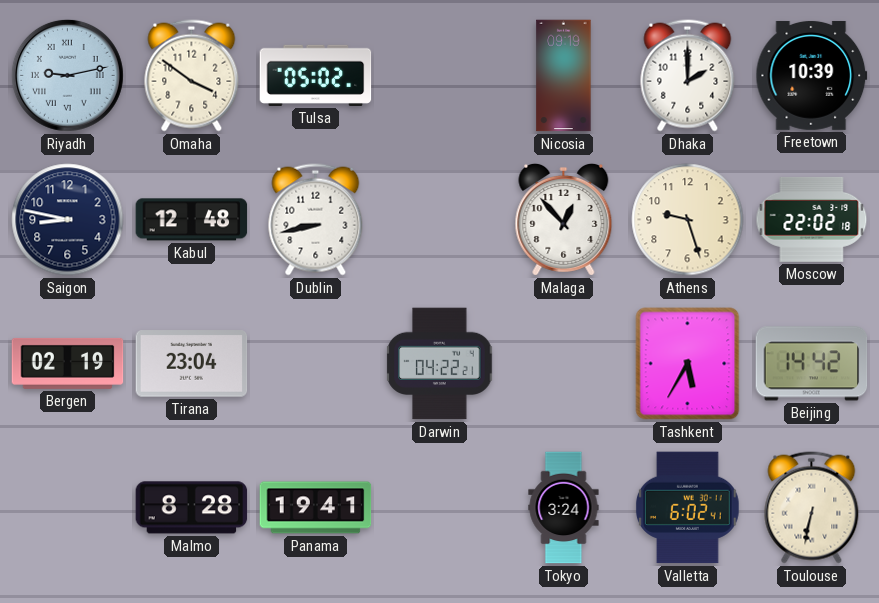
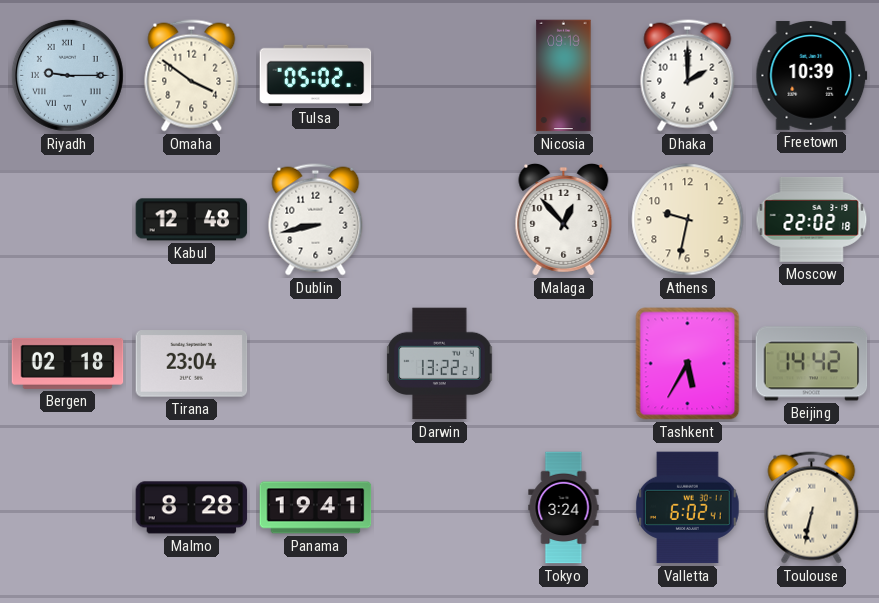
Riyadh: 9:13 -> 9:15
Saigon: 8:47 -> none
Athens: 9:27 -> 9:32
Bergen: 02:19 -> 02:18
Darwin: 04:22 -> 13:22
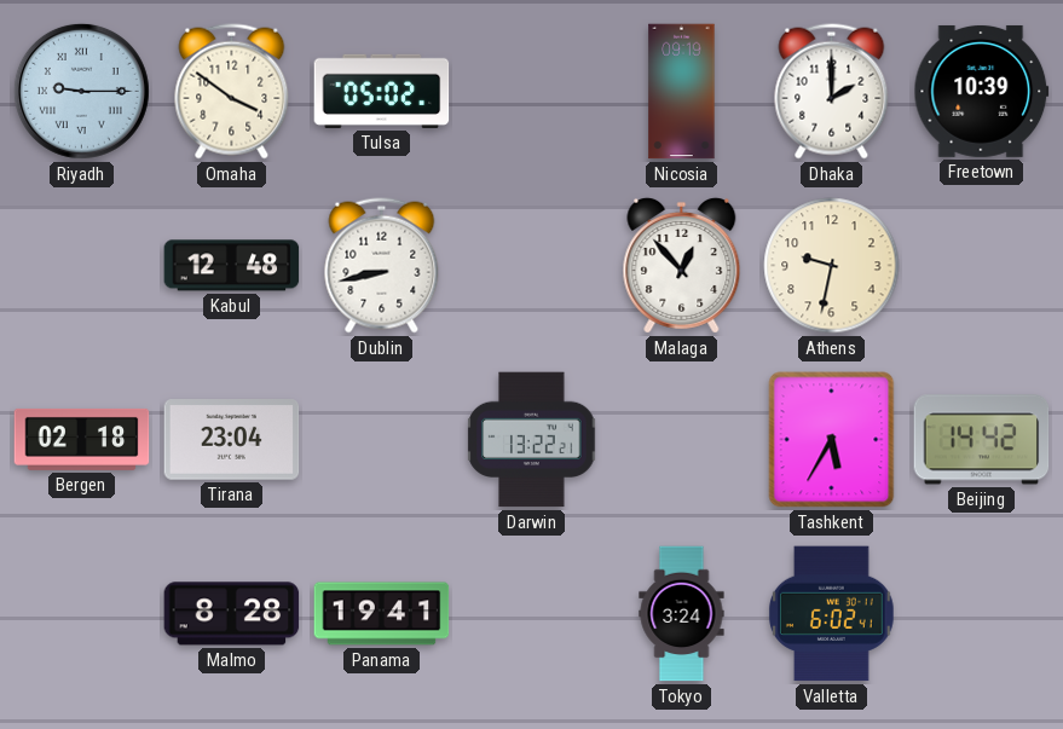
Moscow: 22:02 -> none
Toulouse: 6:32 -> none
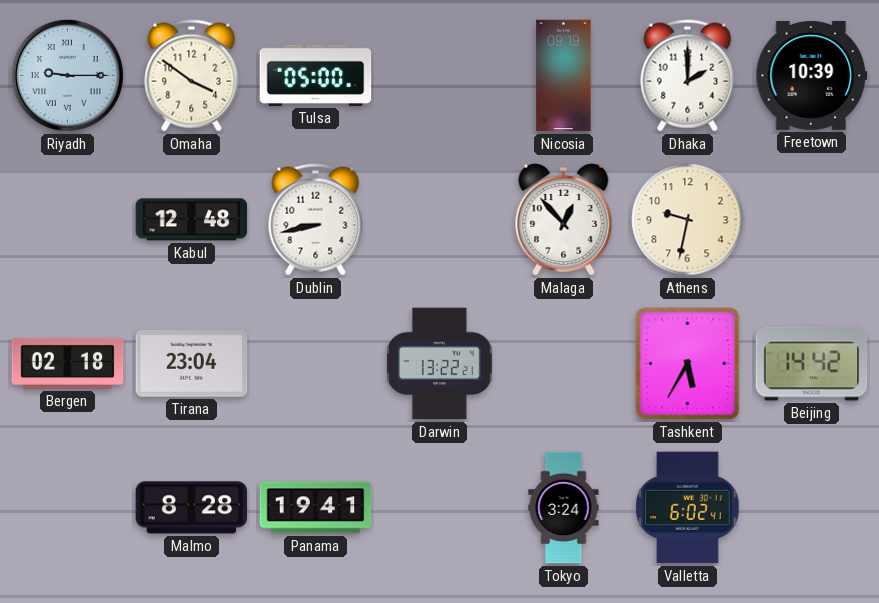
Tulsa: 05:02 -> 05:00
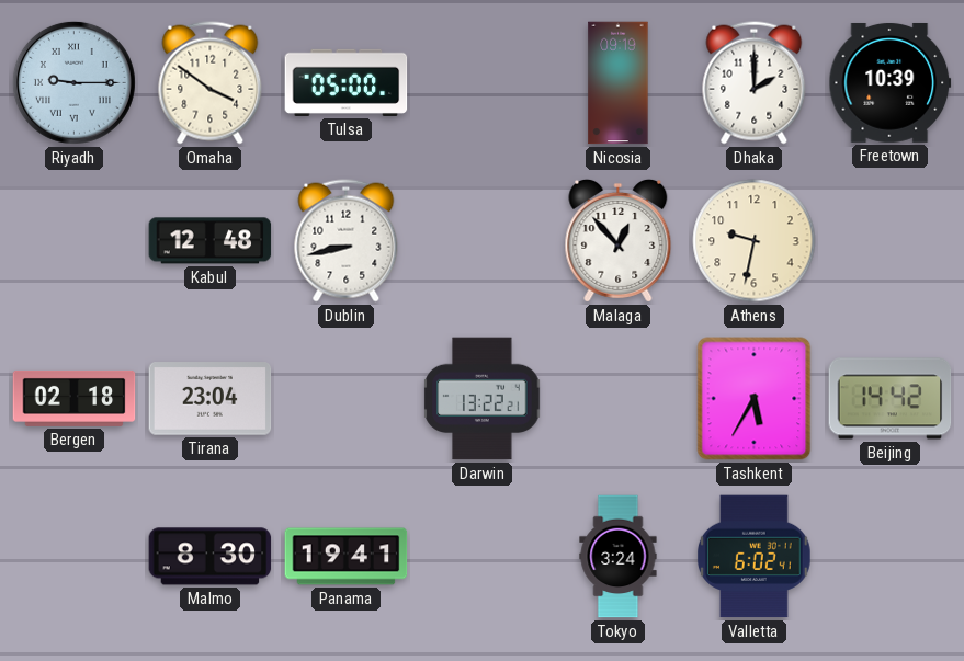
Malmo: 8:28 -> 8:30
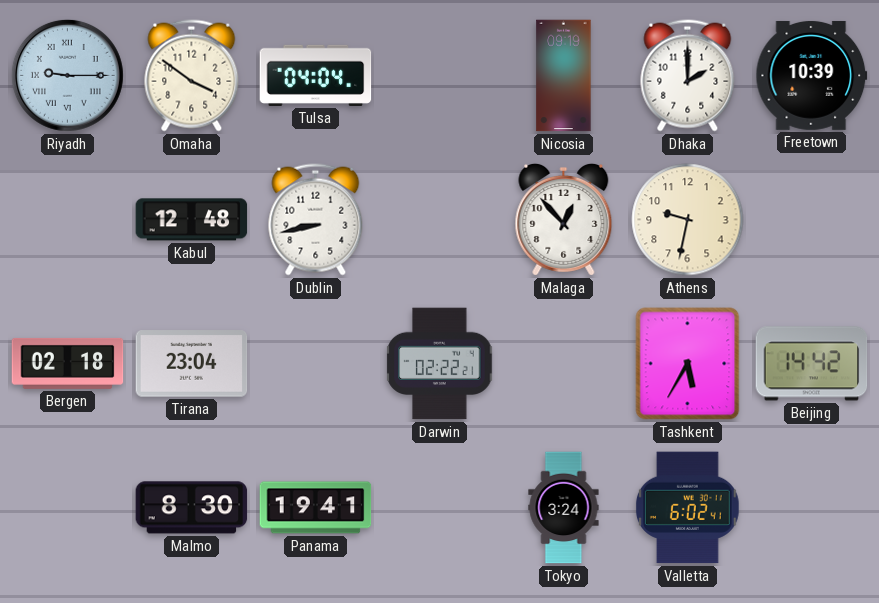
Tulsa: 05:00 -> 04:04
Darwin: 13:22 -> 02:22
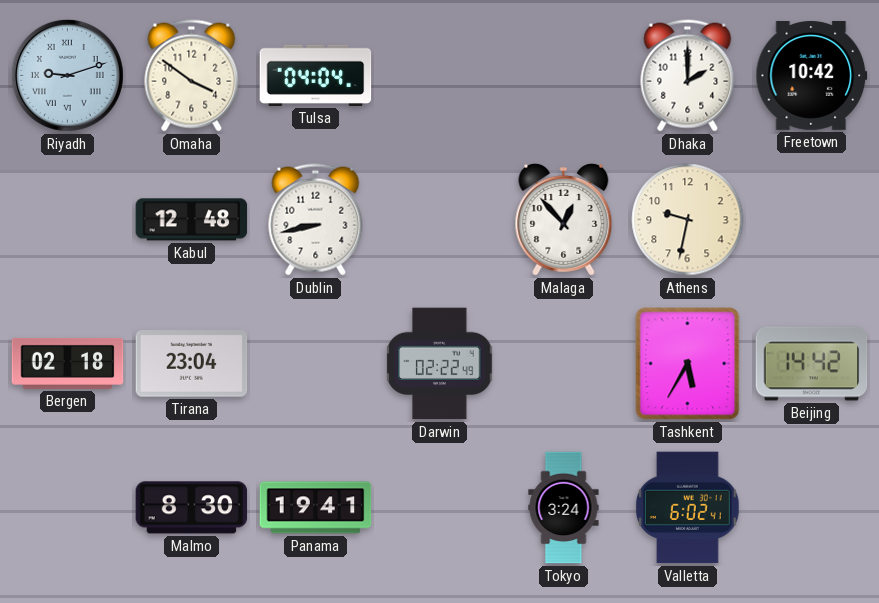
Riyadh: 9:15 -> 9:12
Nicosia: 09:19 -> none
Freetown: 10:39 -> 10:42
Darwin: 02:22:21 -> 02:22:49
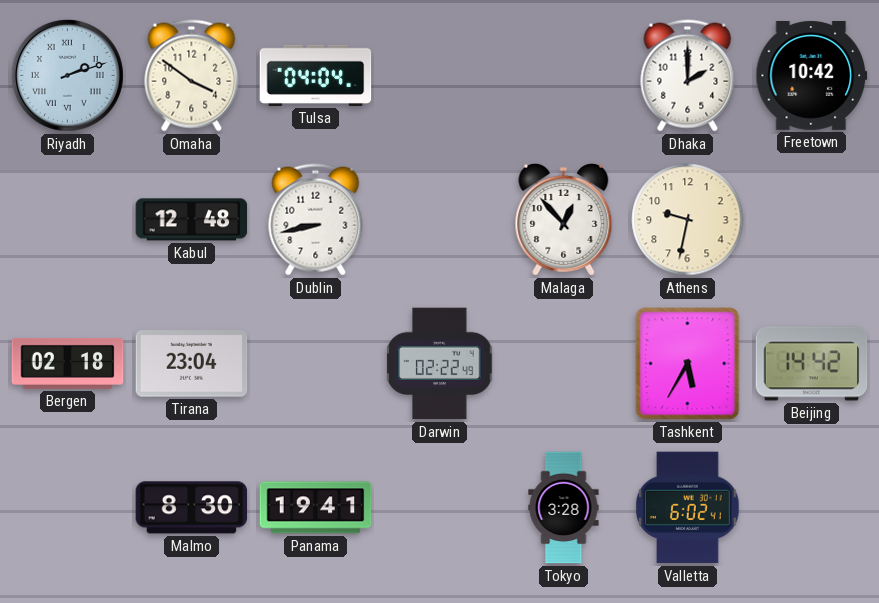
Riyadh: 9:12 -> 2:12
Tokyo: 3:24 -> 3:28
